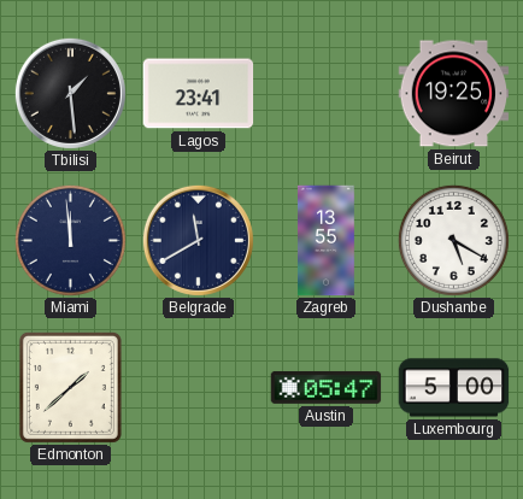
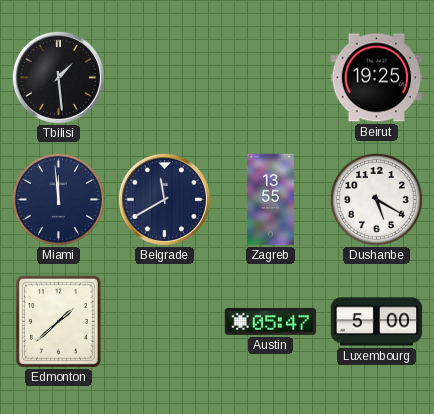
Lagos: 23:41 -> none
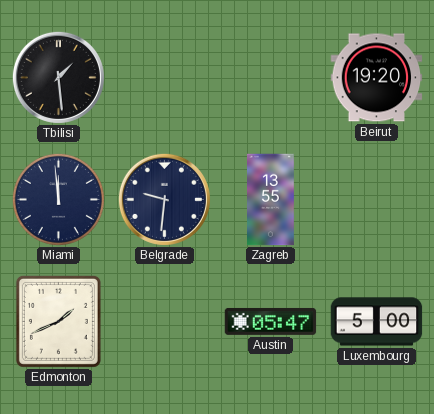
Beirut: 19:25 -> 19:20
Belgrade: 11:40 -> 9:31
Dushanbe: 5:20 -> none
Edmonton: 1:38 -> 1:41
